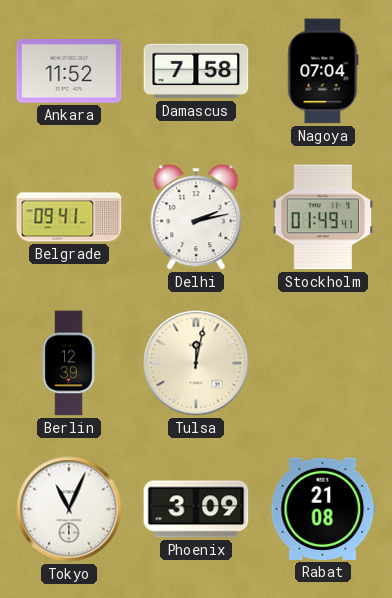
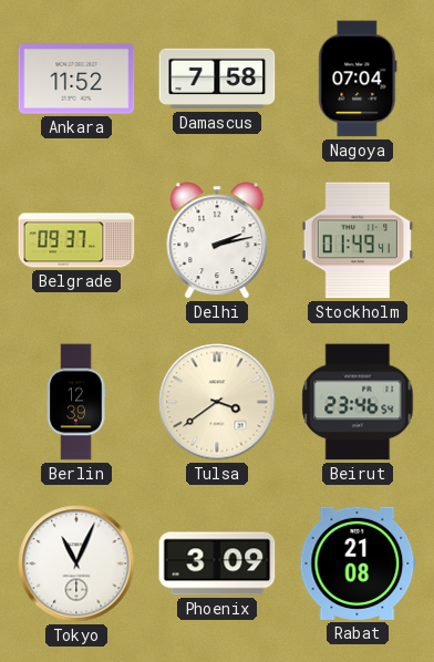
Belgrade: 09:41 -> 09:37
Tulsa: 12:02 -> 3:39
Beirut: none -> 23:46
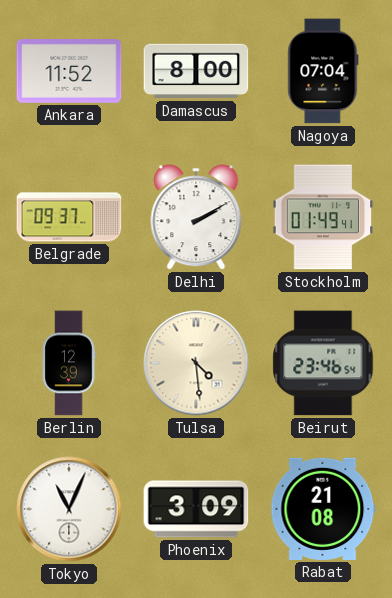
Damascus: 7:58 -> 8:00
Delhi: 2:13 -> 2:10
Tulsa: 3:39 -> 4:29
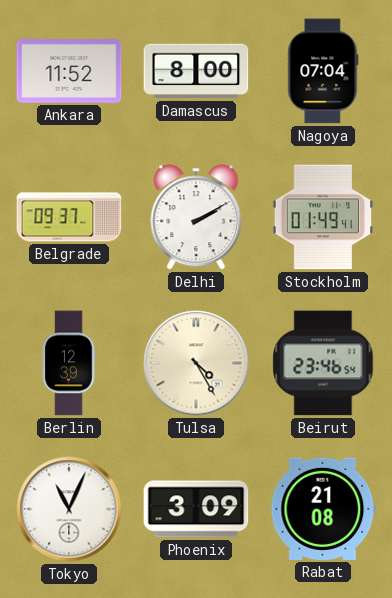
Tulsa: 4:29 -> 4:25
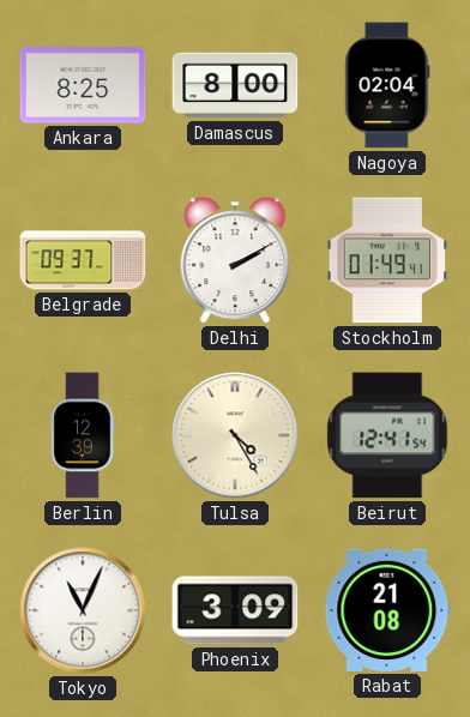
Ankara: 11:52 -> 8:25
Nagoya: 07:04 -> 02:04
Beirut: 23:46 -> 12:41
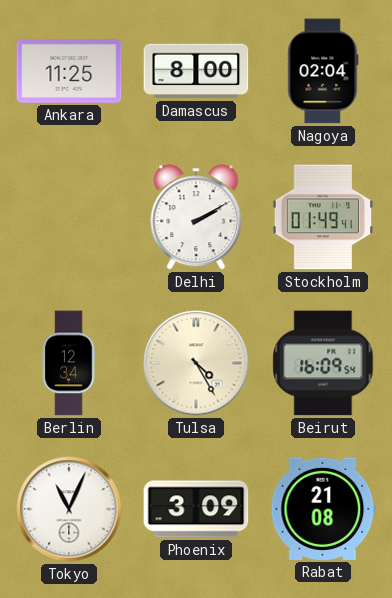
Ankara: 8:25 -> 11:25
Belgrade: 09:37 -> none
Berlin: 12:39 -> 12:34
Beirut: 12:41 -> 16:09
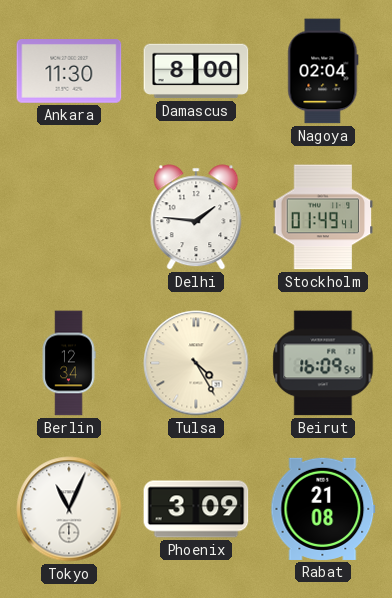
Ankara: 11:25 -> 11:30
Delhi: 2:10 -> 1:46
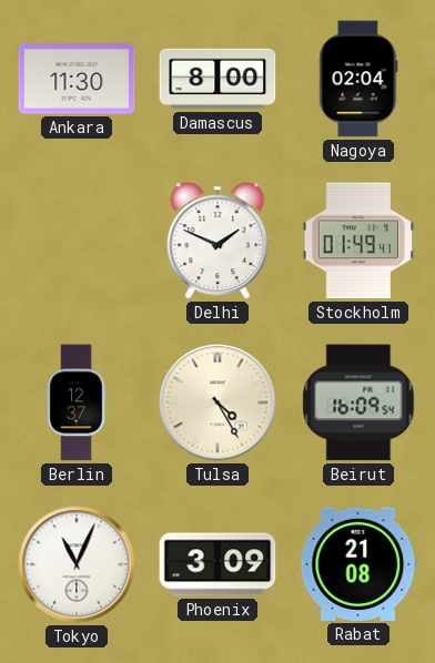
Delhi: 1:46 -> 1:49
Berlin: 12:34 -> 12:37
